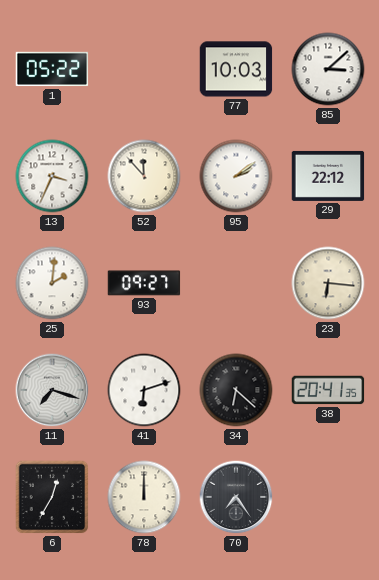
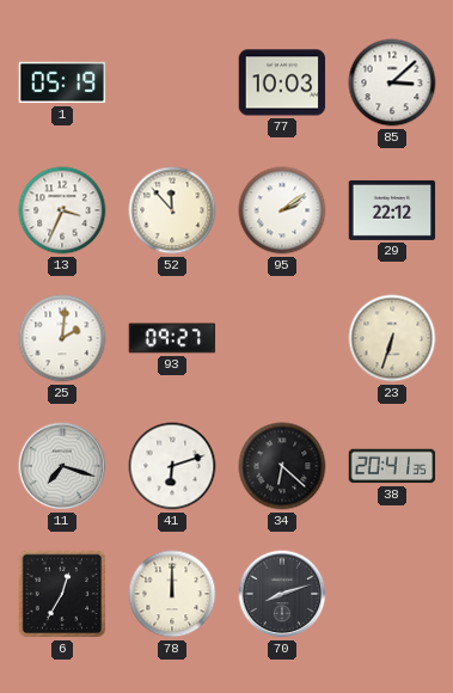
1: 05:22 -> 05:19
23: 6:16 -> 6:33
70: 7:24 -> 8:12
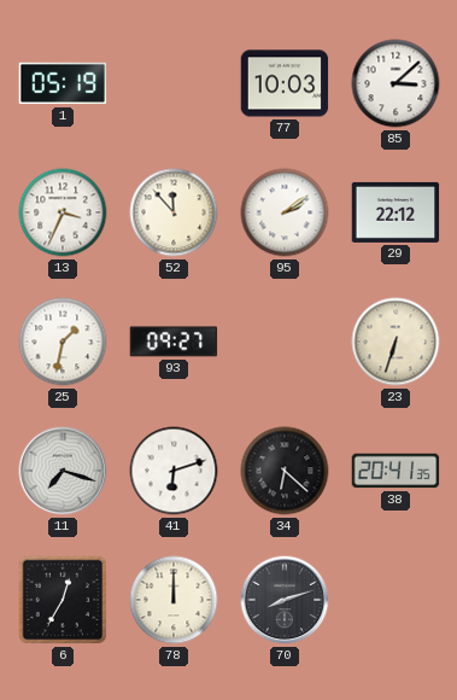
25: 2:01 -> 1:32
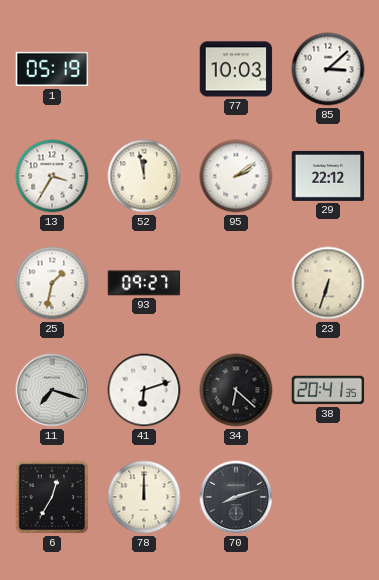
13: 3:34 -> 3:35
52: 11:53 -> 11:58
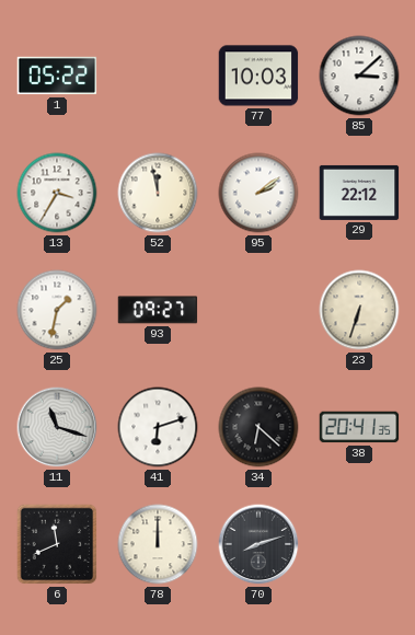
1: 05:19 -> 05:22
11: 7:18 -> 11:18
6: 12:35 -> 11:41
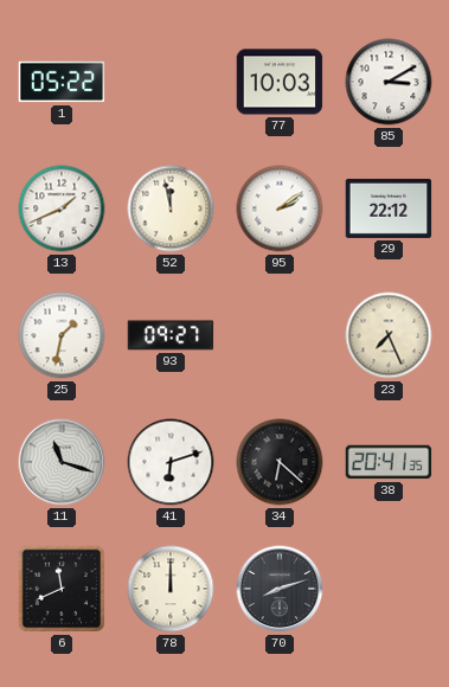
85: 3:08 -> 3:10
13: 3:35 -> 1:41
23: 6:33 -> 7:26
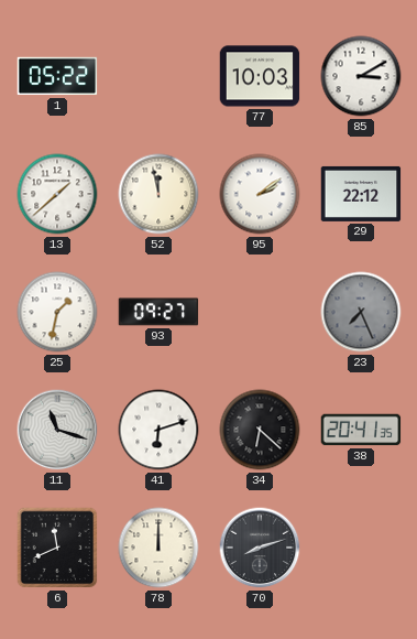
13: 1:41 -> 1:38
23 dial: cream -> grey
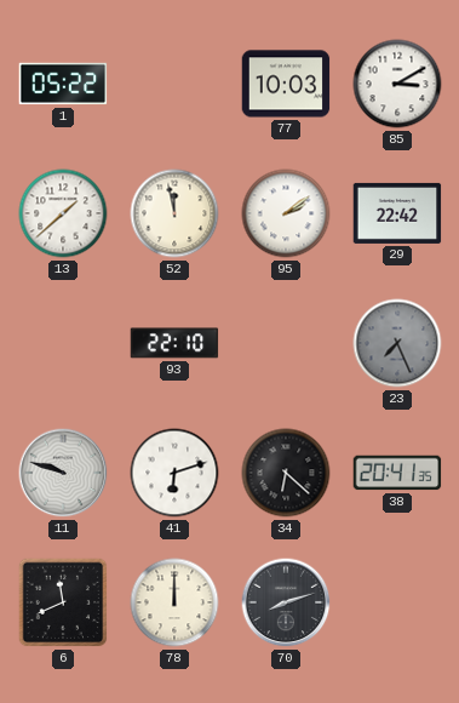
29: 22:12 -> 22:42
25: 1:32 -> none
93: 09:27 -> 22:10
11: 11:18 -> 9:48
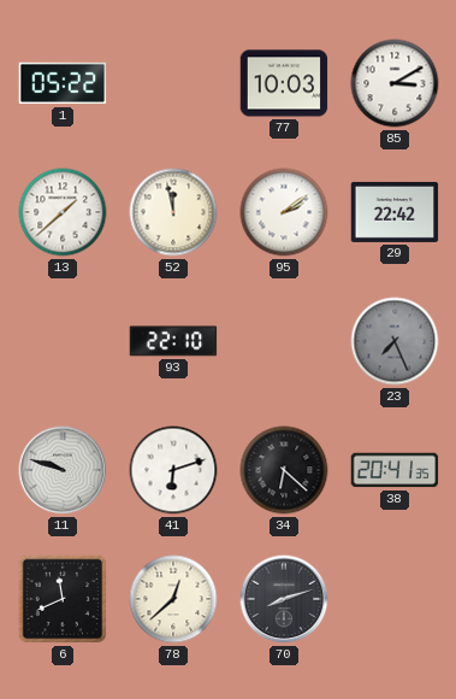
78: 12:00 -> 12:38
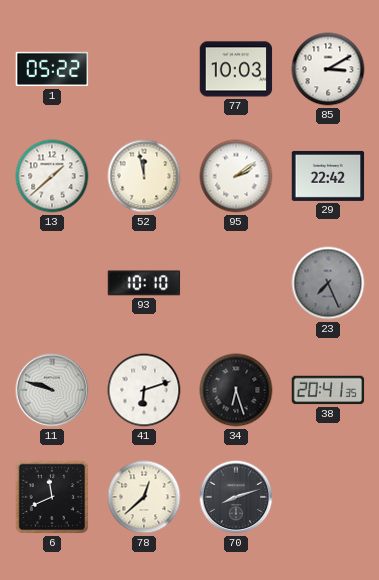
93: 22:10 -> 10:10
34: 6:22 -> 6:27
